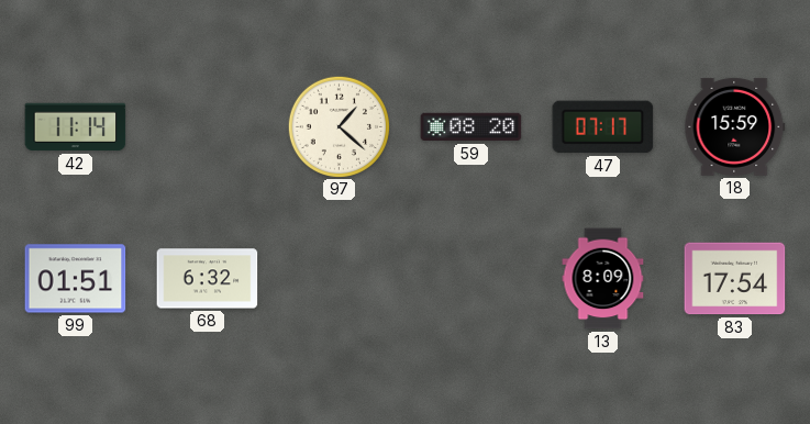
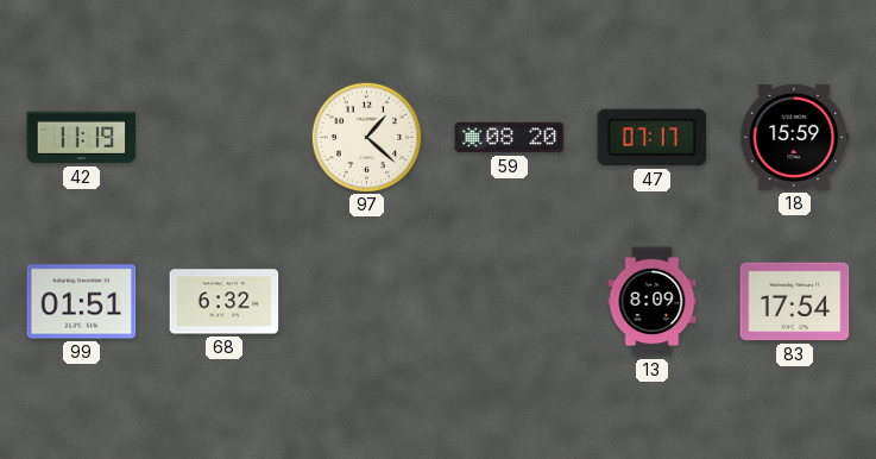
42: 11:14 -> 11:19
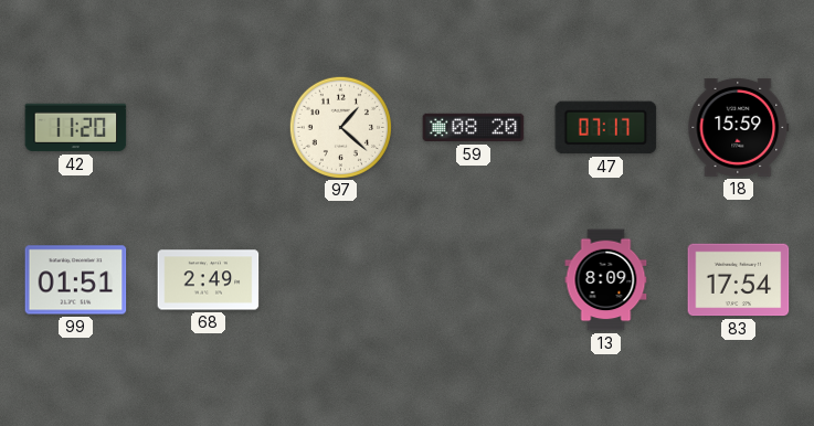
42: 11:19 -> 11:20
68: 6:32 -> 2:49
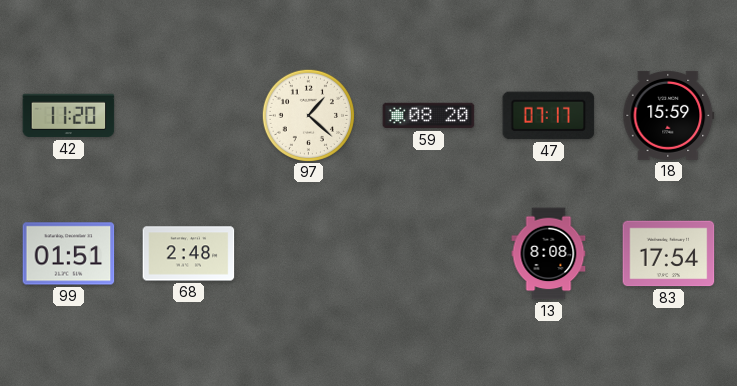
68: 2:49 -> 2:48
13: 8:09 -> 8:08
